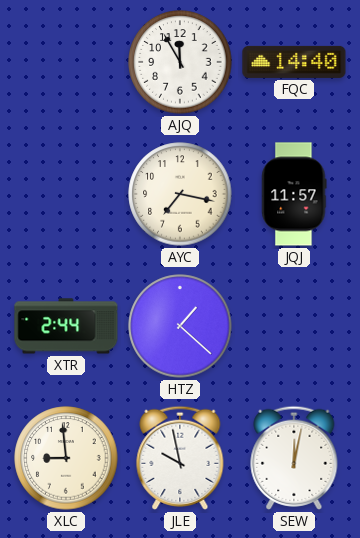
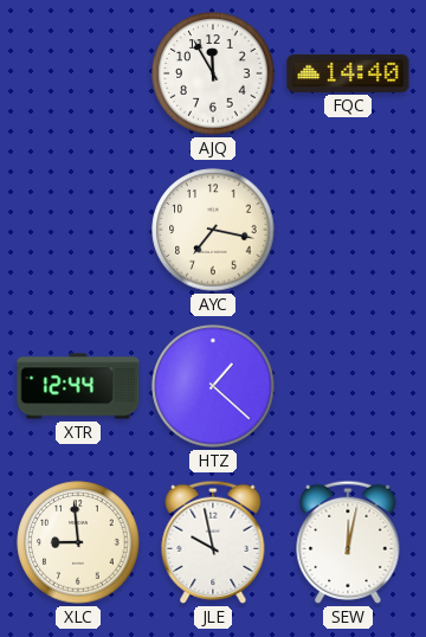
JQJ: 11:57 -> none
XTR: 2:44 -> 12:44
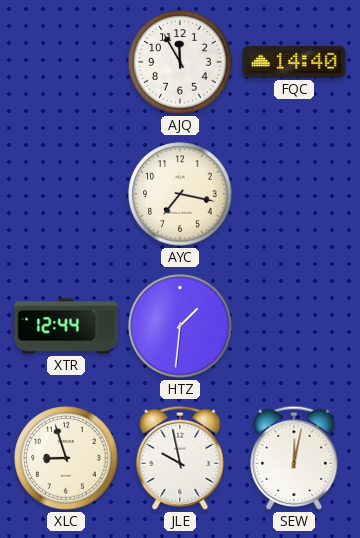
HTZ: 1:22 -> 1:31
XLC: 8:59 -> 8:57
